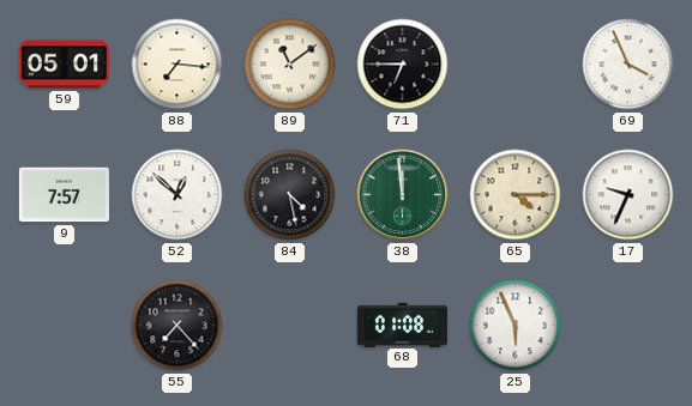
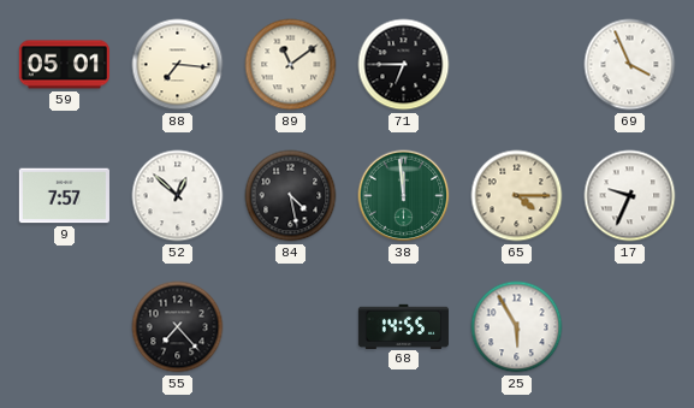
68: 01:08 -> 14:55
25: 5:56 -> 5:55
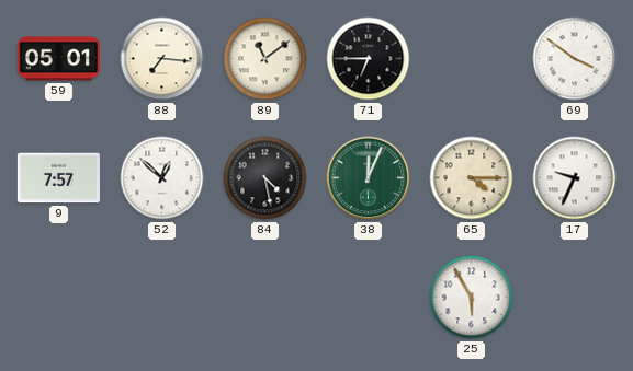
69: 3:56 -> 3:51
38: 11:59 -> 12:04
55: 7:23 -> none
68: 14:55 -> none
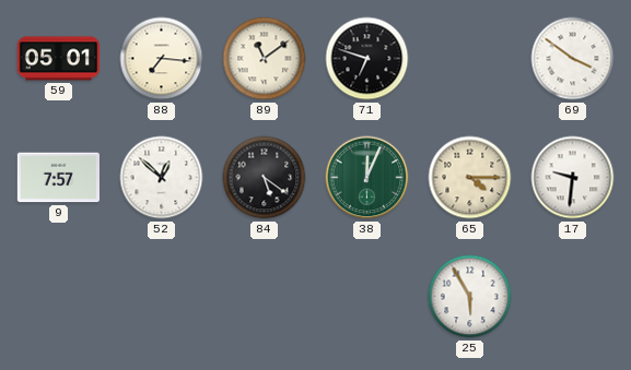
71: 6:45 -> 6:48
84: 4:28 -> 5:21
17: 9:34 -> 9:31
